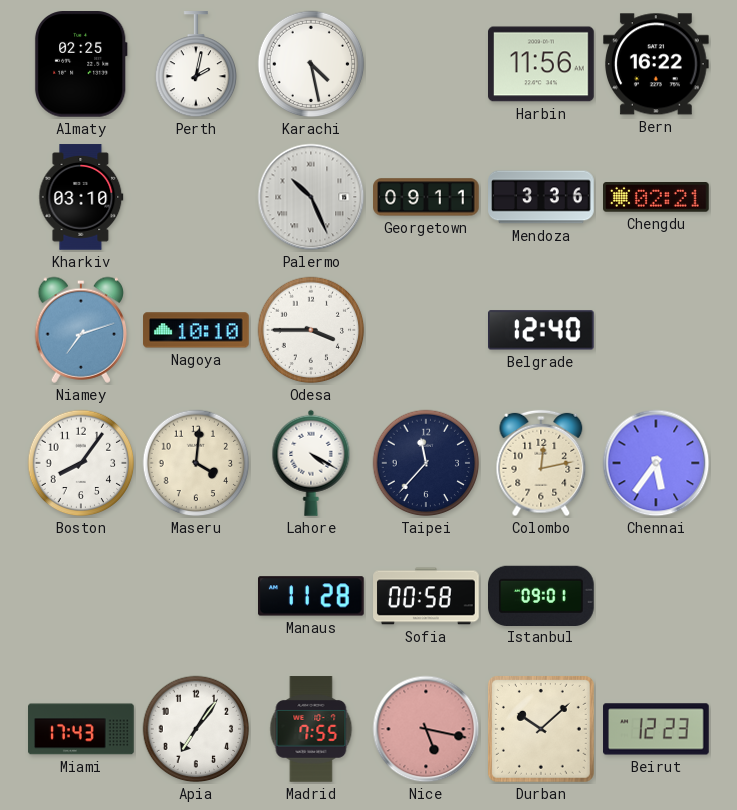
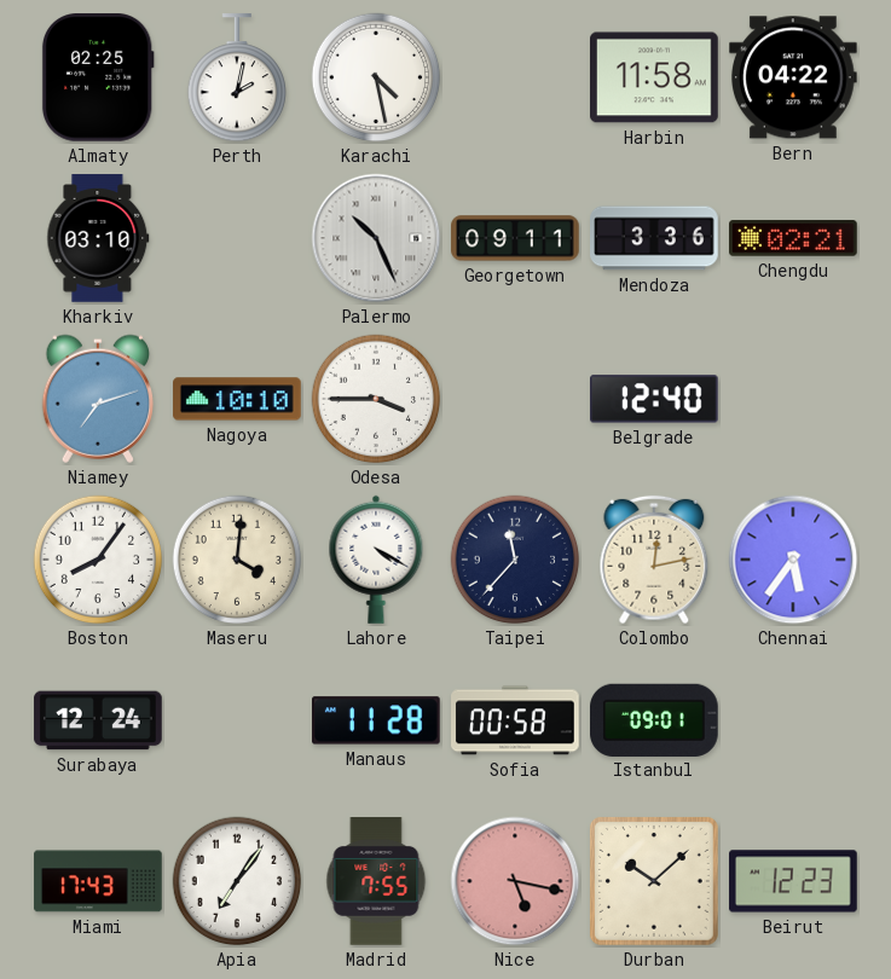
Harbin: 11:56 -> 11:58
Bern: 16:22 -> 04:22
Surabaya: none -> 12:24
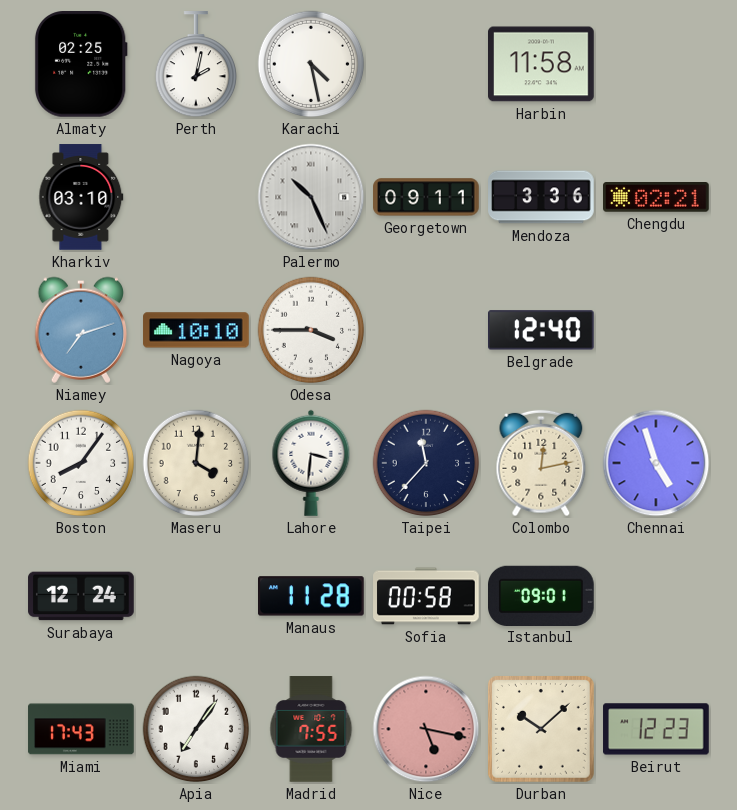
Bern: 04:22 -> none
Lahore: 4:20 -> 3:31
Chennai: 5:36 -> 4:57
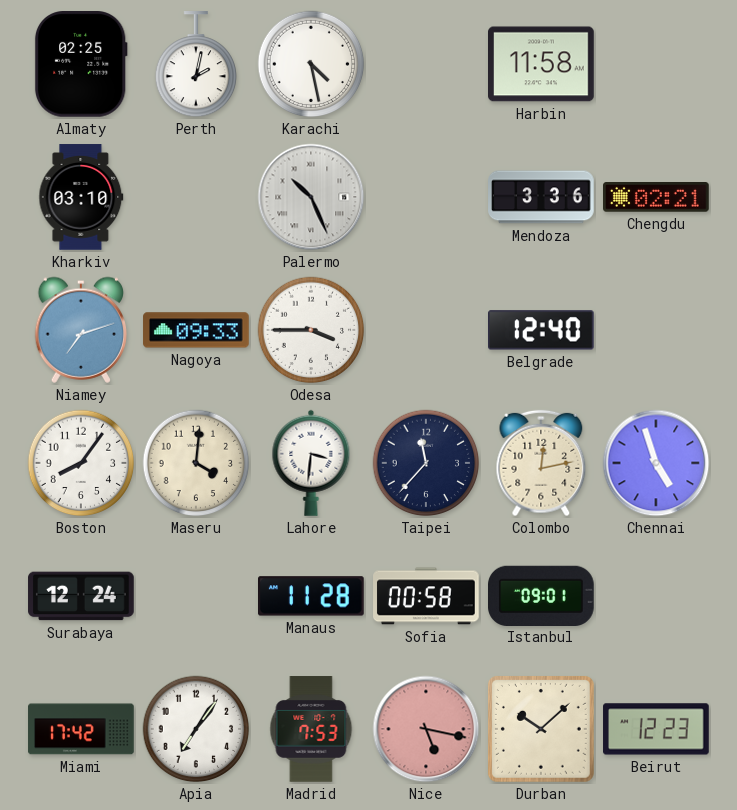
Georgetown: 09:11 -> none
Nagoya: 10:10 -> 09:33
Miami: 17:43 -> 17:42
Madrid: 7:55 -> 7:53
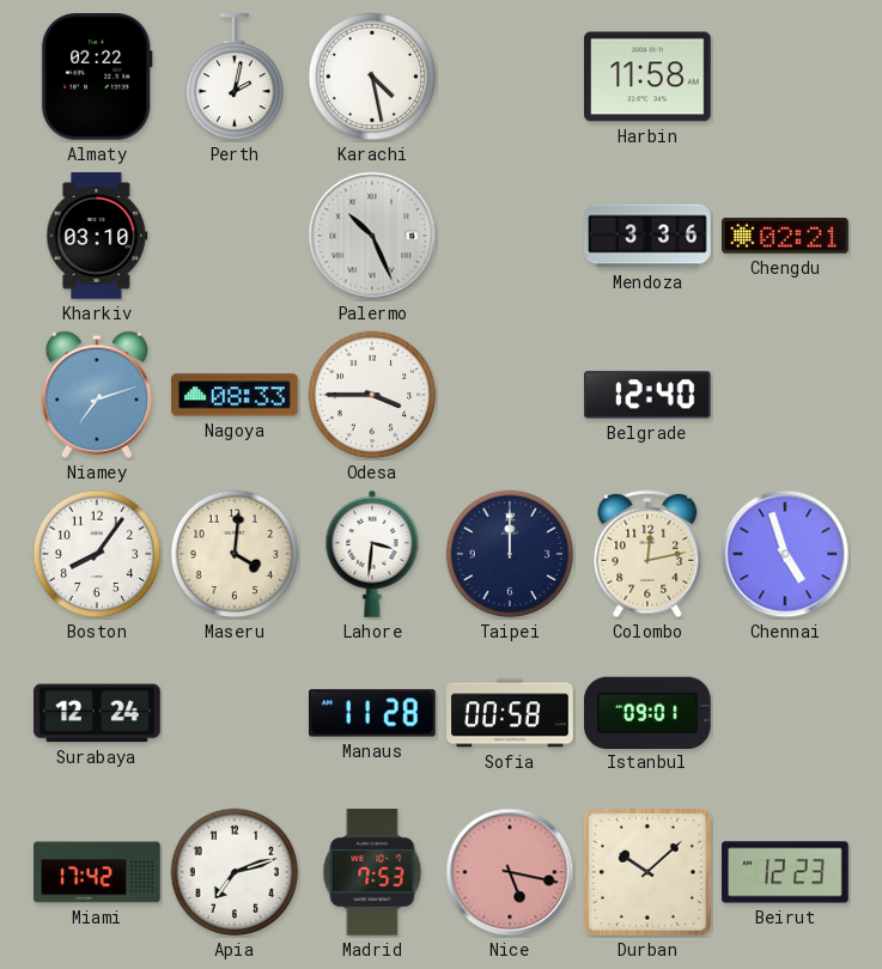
Almaty: 02:25 -> 02:22
Nagoya: 09:33 -> 08:33
Taipei: 11:37 -> 12:00
Apia: 7:06 -> 7:12
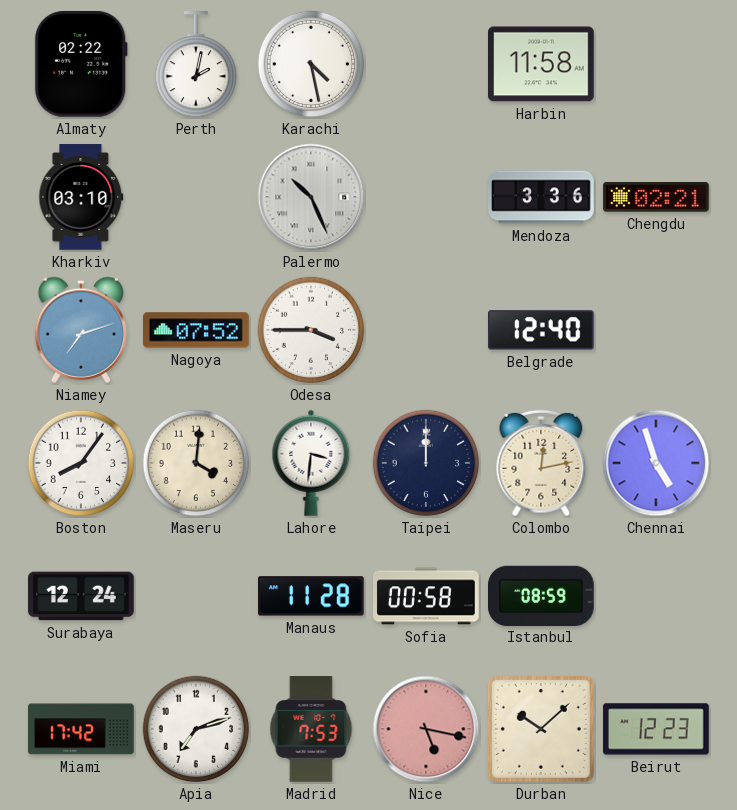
Nagoya: 08:33 -> 07:52
Istanbul: 09:01 -> 08:59
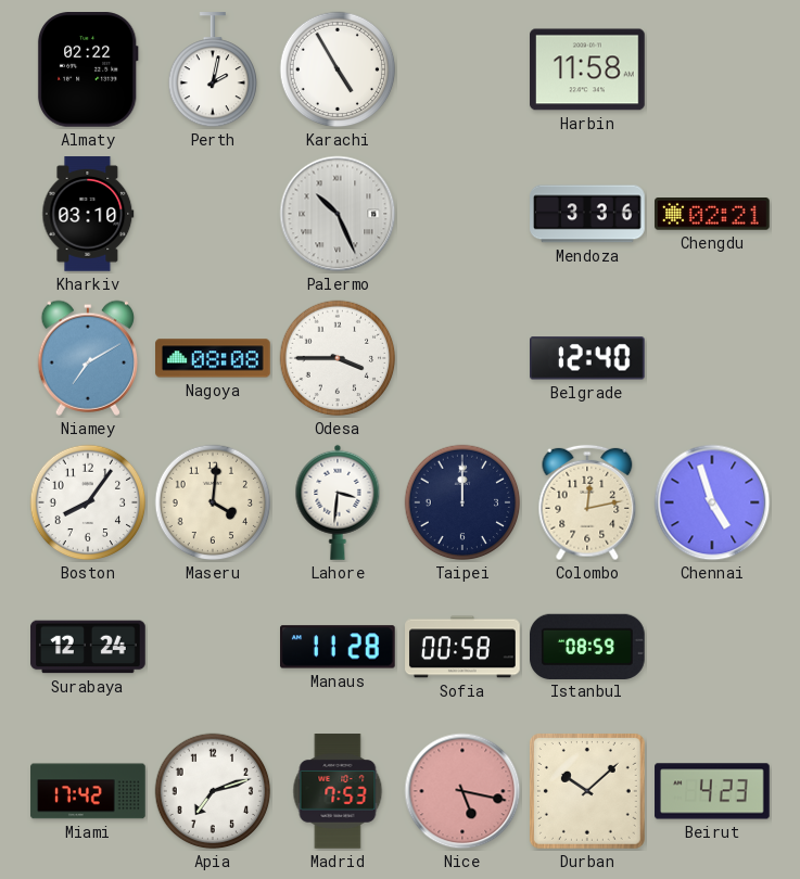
Karachi: 4:28 -> 4:55
Niamey: 7:12 -> 7:10
Nagoya: 07:52 -> 08:08
Beirut: 12:23 -> 4:23
